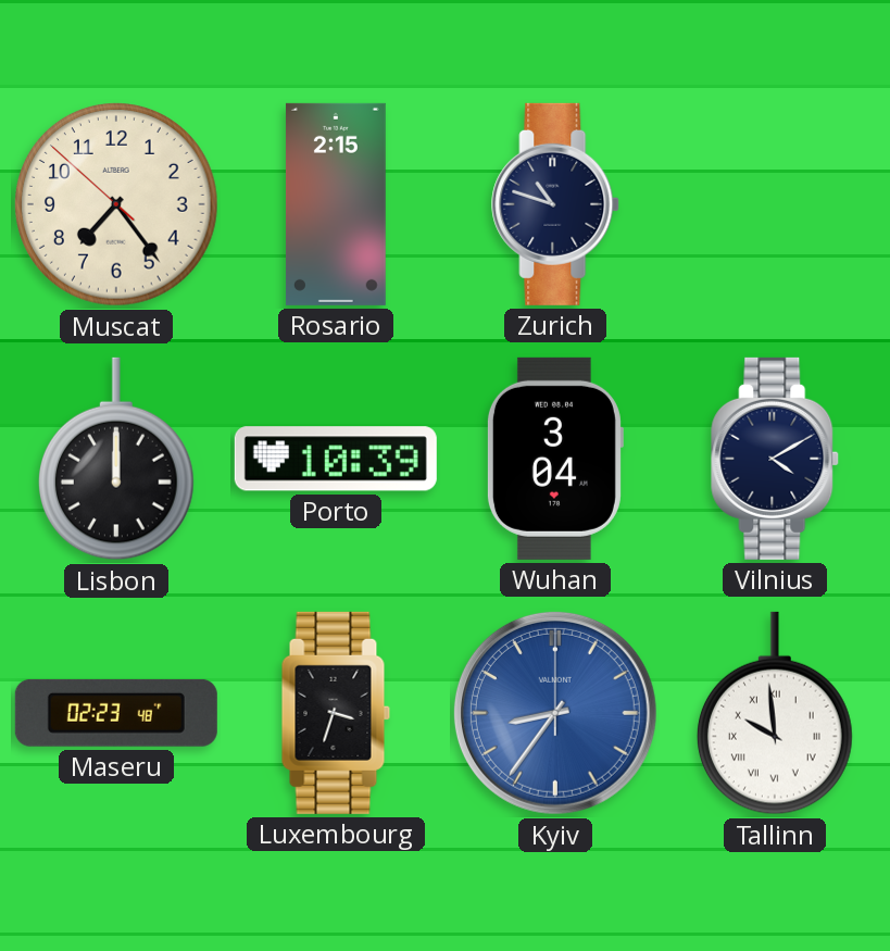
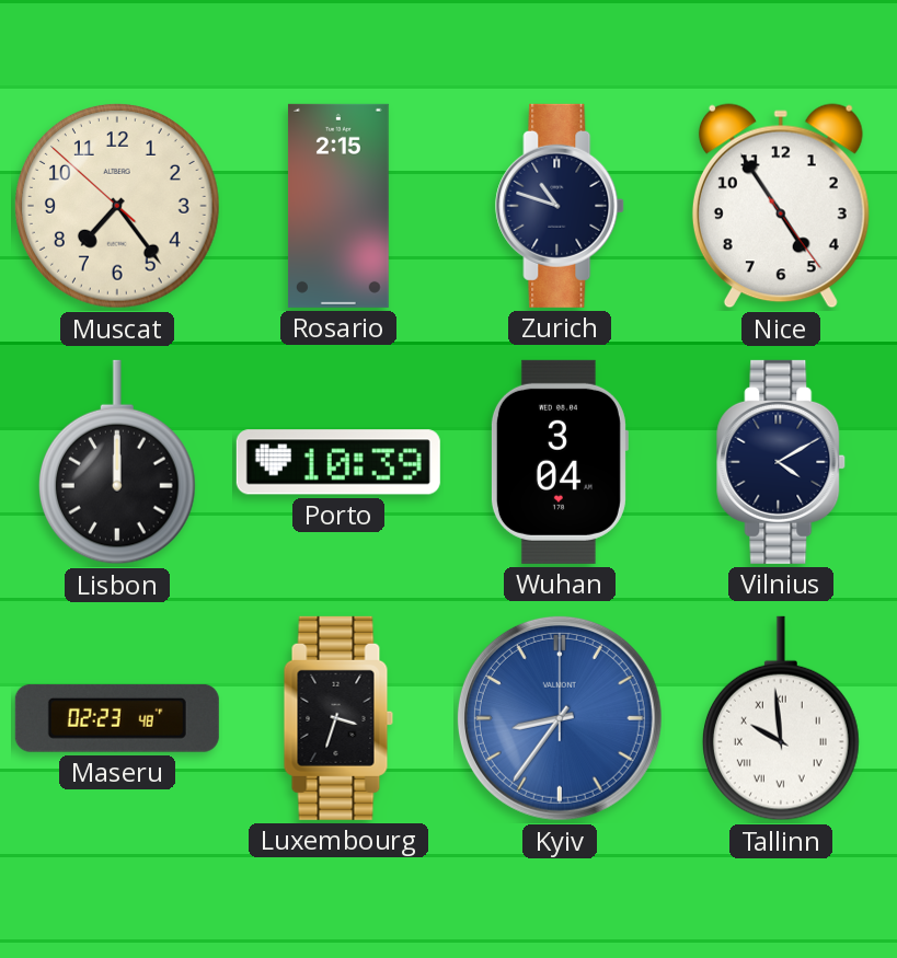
Nice: none -> 4:54
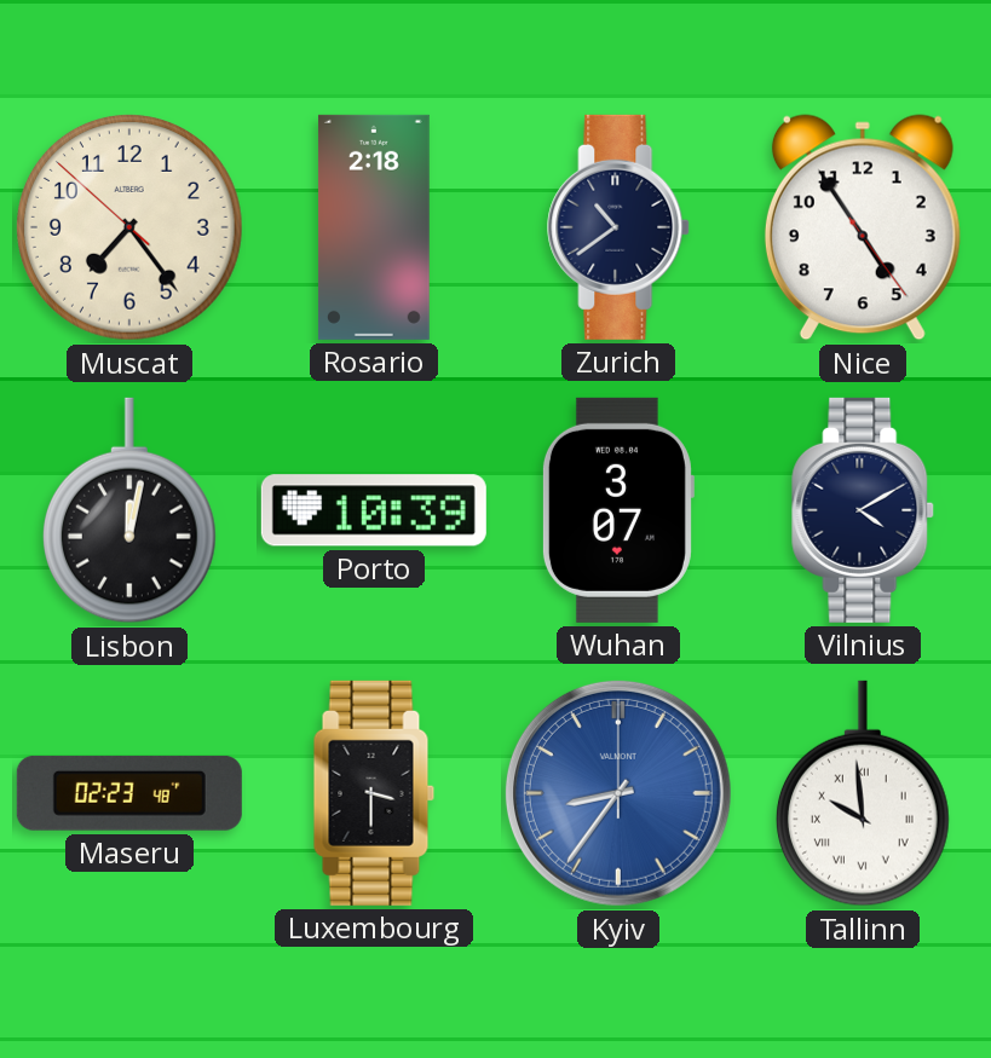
Rosario: 2:15 -> 2:18
Zurich: 10:48 -> 10:39
Lisbon: 12:00 -> 12:02
Wuhan: 3:04 -> 3:07
Luxembourg: 3:33 -> 3:30
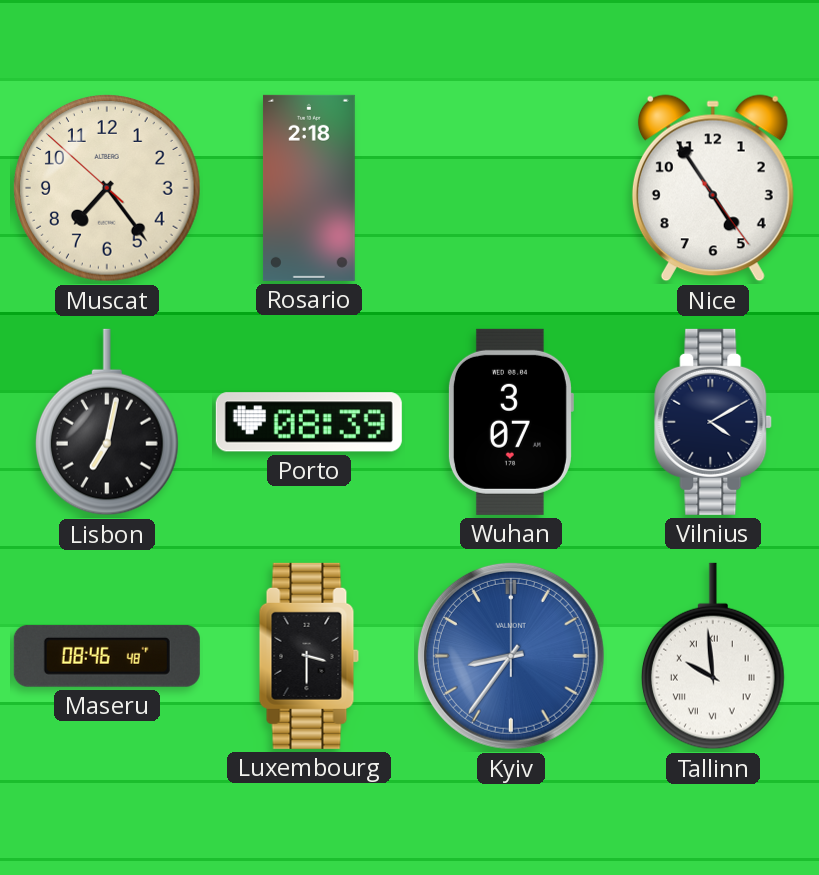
Zurich: 10:39 -> none
Lisbon: 12:02 -> 7:02
Porto: 10:39 -> 08:39
Maseru: 02:23 -> 08:46
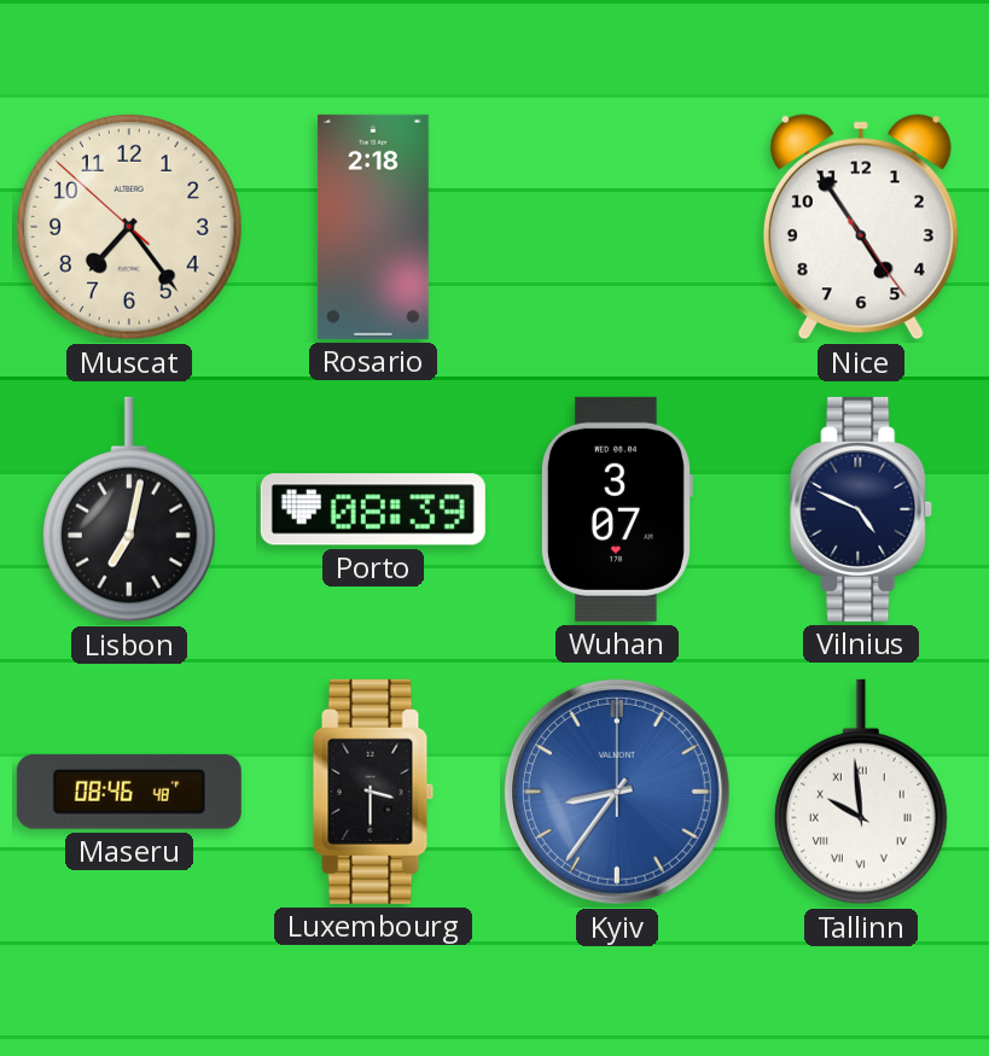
Vilnius: 4:10 -> 4:49
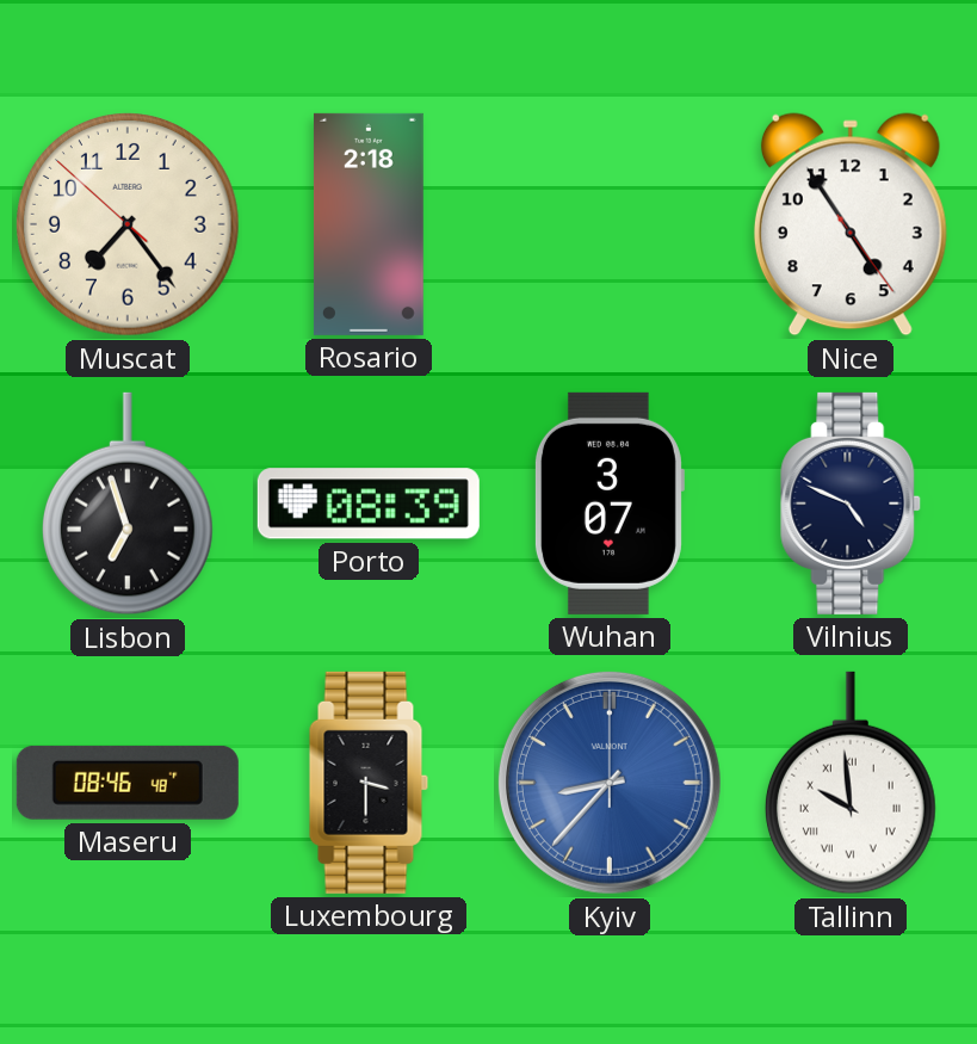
Lisbon: 7:02 -> 6:57
Kyiv: 8:36 -> 8:37
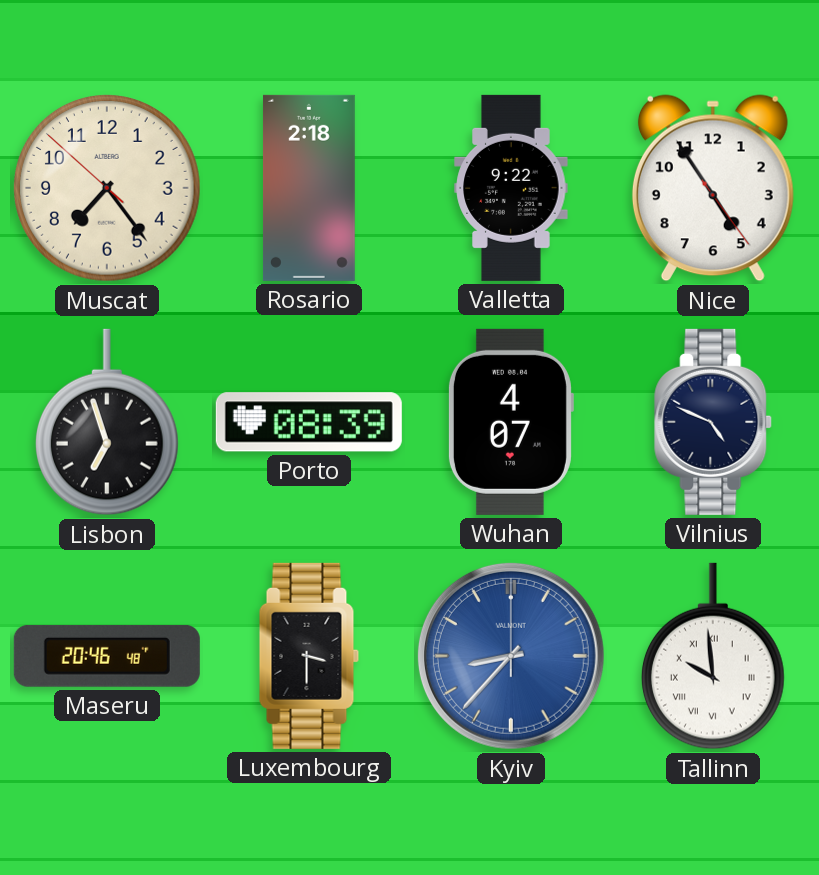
Valletta: none -> 9:22
Wuhan: 3:07 -> 4:07
Maseru: 08:46 -> 20:46
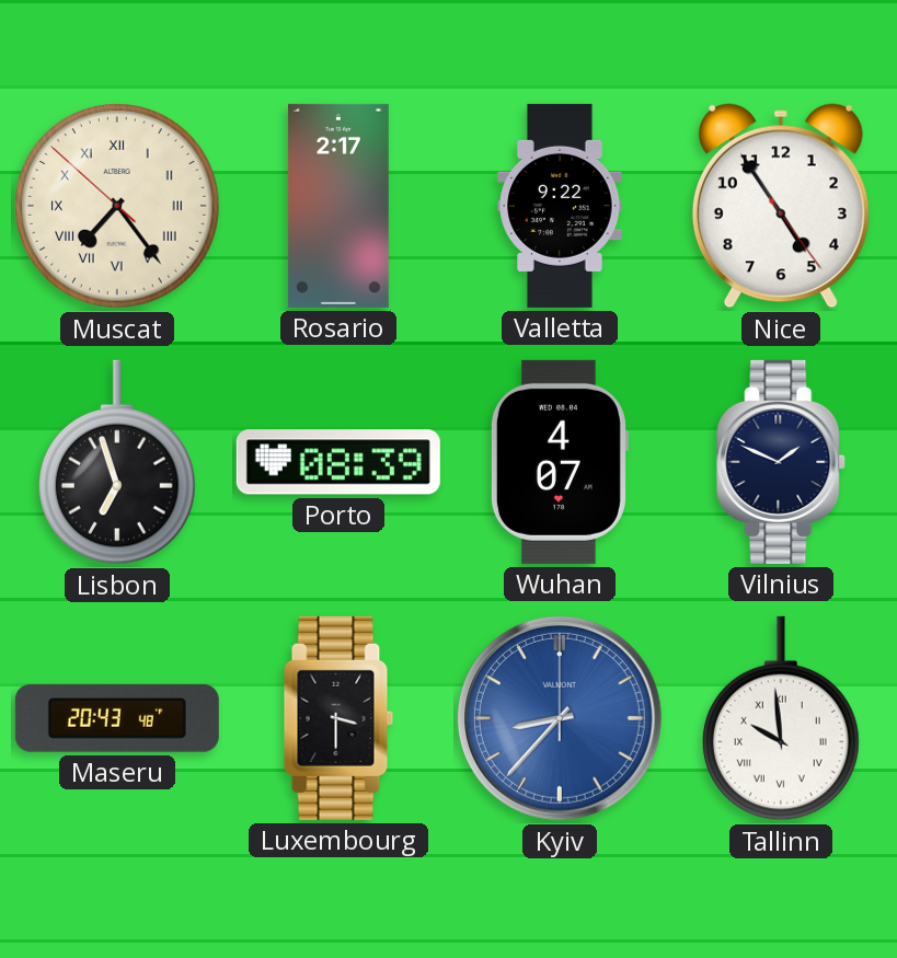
Muscat numerals: Arabic -> Roman
Rosario: 2:18 -> 2:17
Vilnius: 4:49 -> 1:49
Maseru: 20:46 -> 20:43
